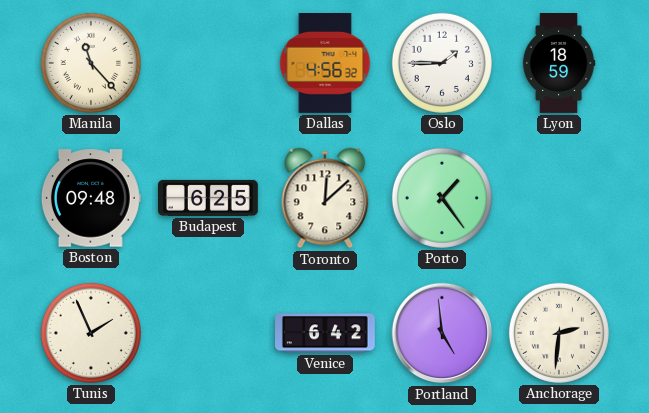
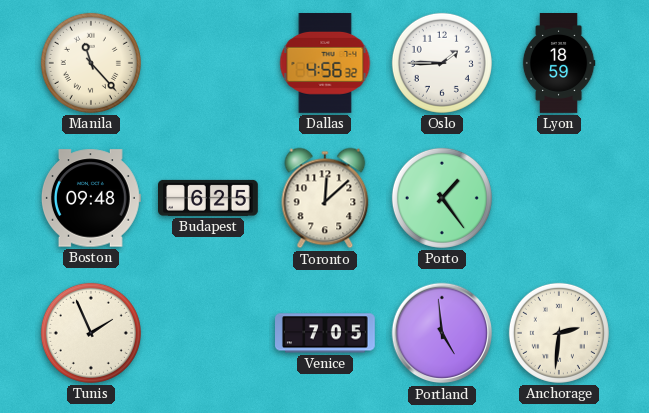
Venice: 6:42 -> 7:05
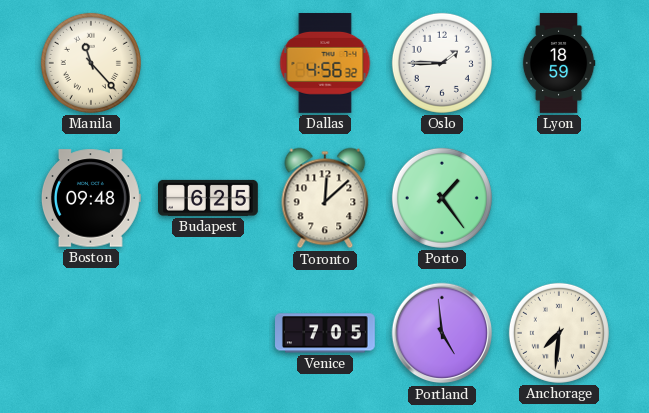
Tunis: 1:56 -> none
Anchorage: 2:31 -> 7:31
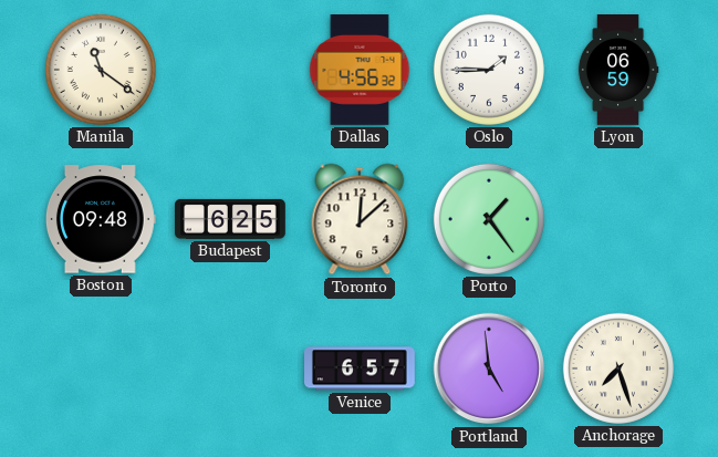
Manila: 11:23 -> 11:21
Lyon: 18:59 -> 06:59
Venice: 7:05 -> 6:57
Anchorage: 7:31 -> 7:27
